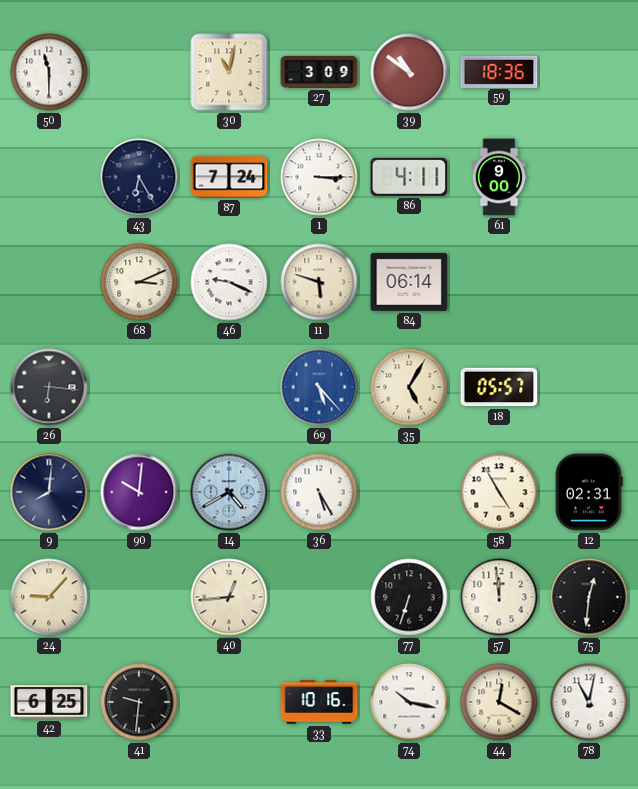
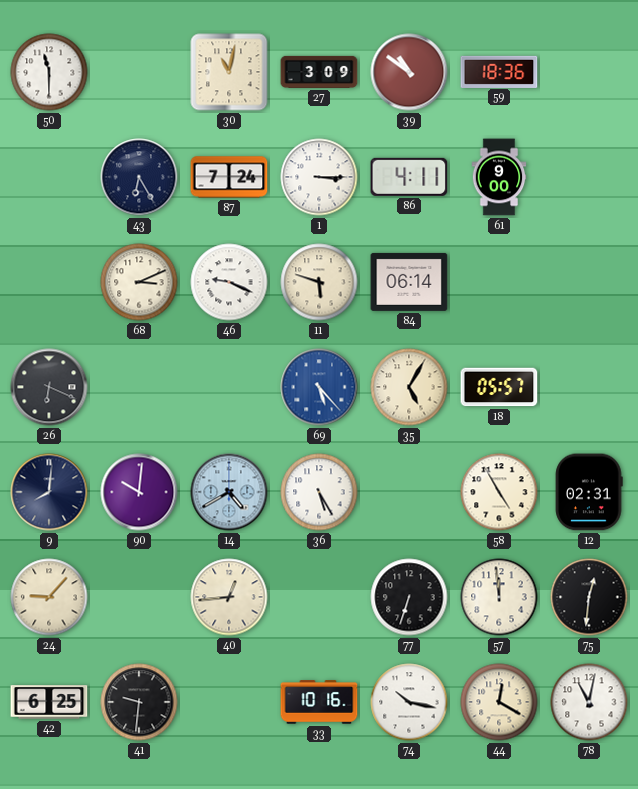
26: 6:16 -> 6:19
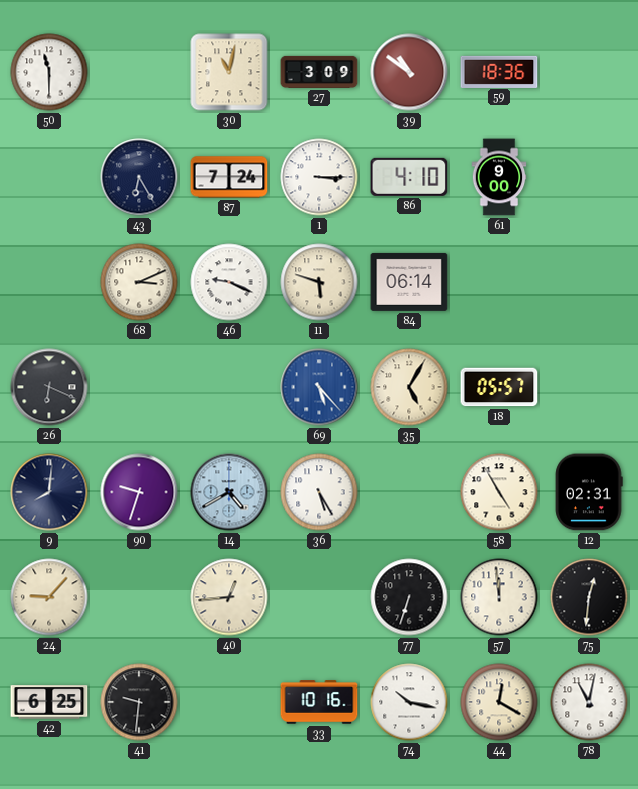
86: 4:11 -> 4:10
90: 10:01 -> 9:33
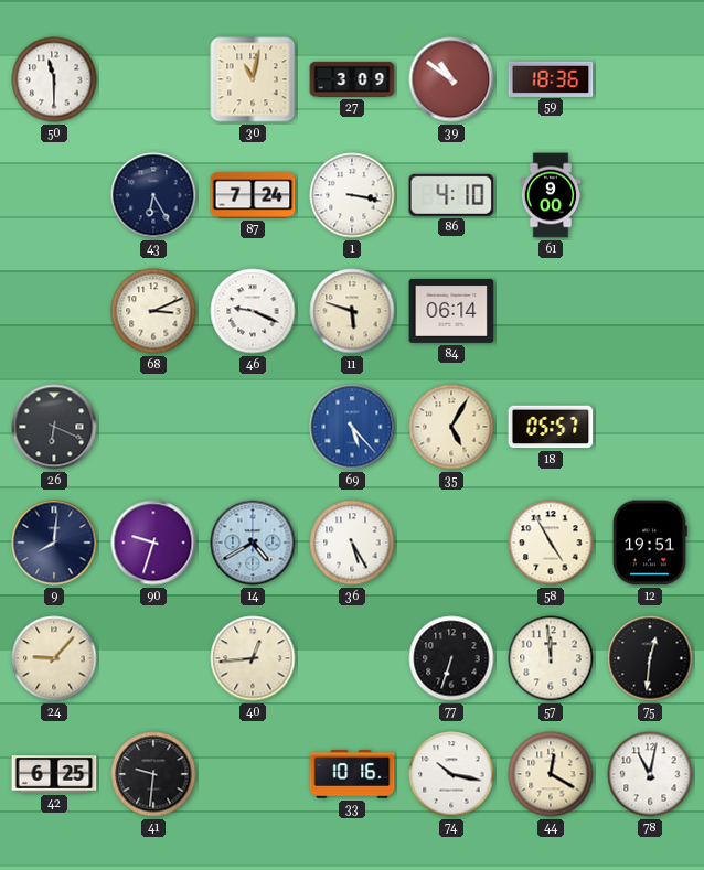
1: 3:15 -> 3:17
12: 02:31 -> 19:51
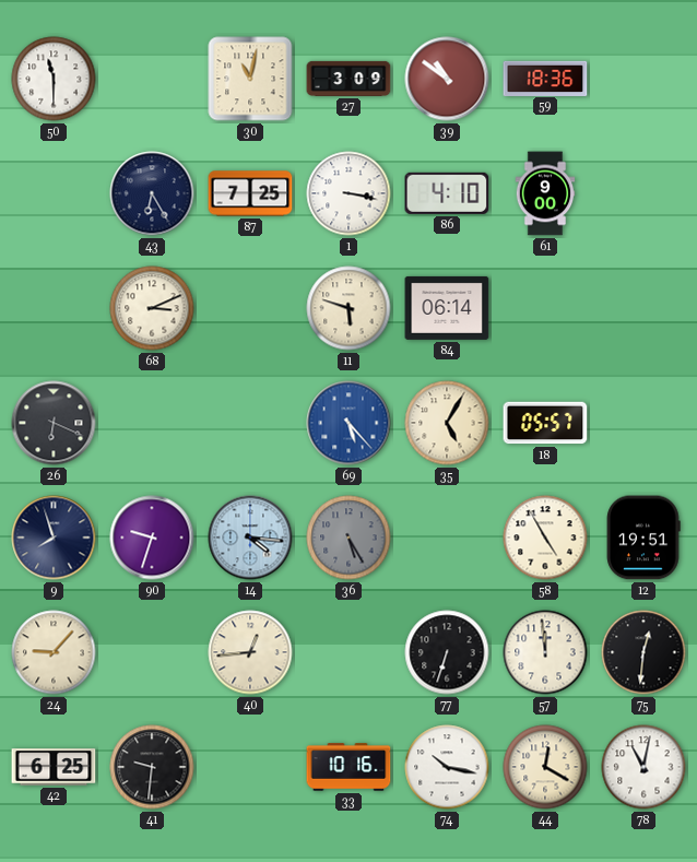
87: 7:24 -> 7:25
46: 9:19 -> none
9: 8:01 -> 7:57
14: 4:40 -> 4:16
36 dial: white -> grey
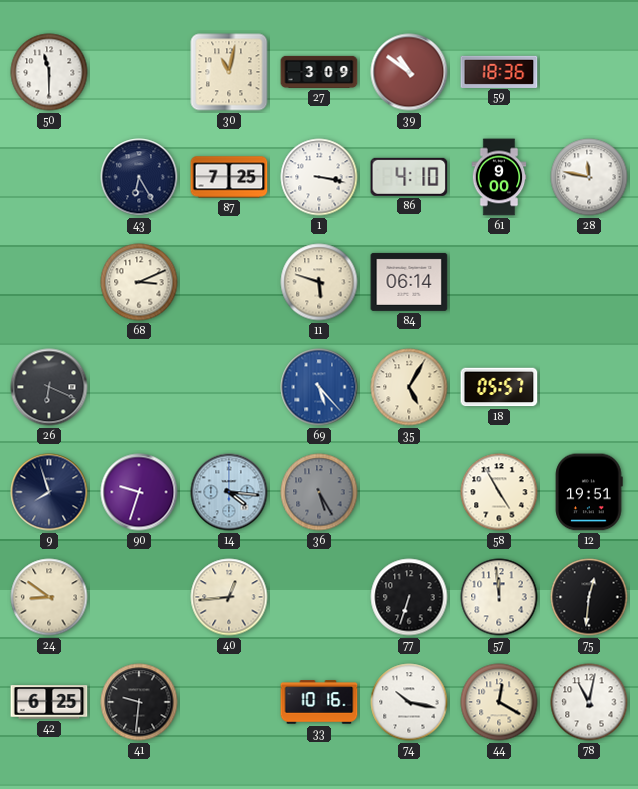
28: none -> 11:47
24: 9:07 -> 8:51
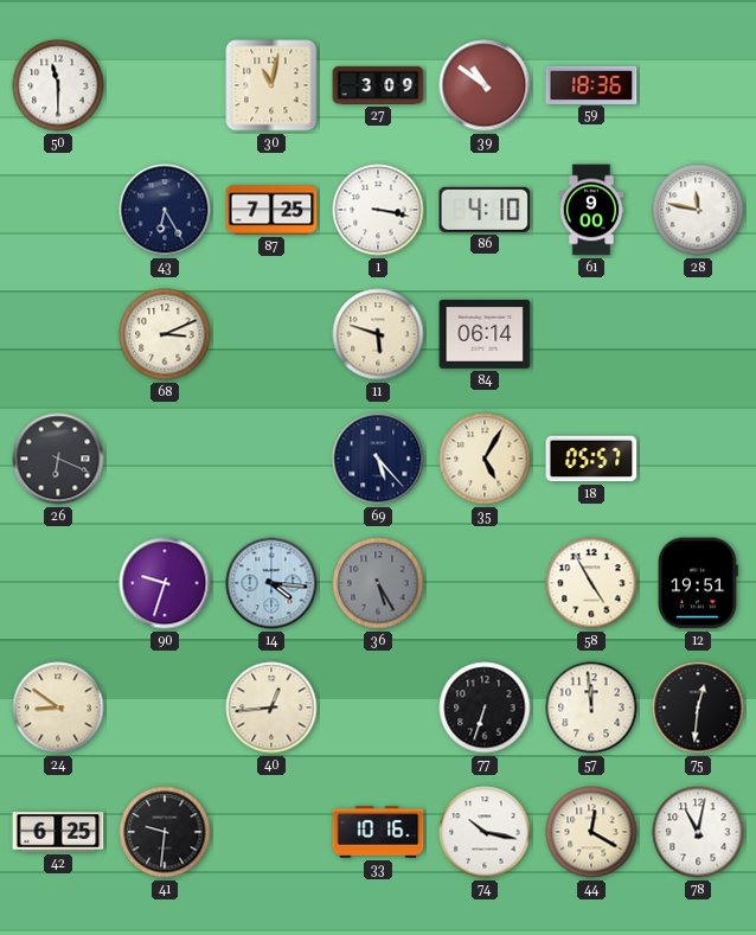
69 dial: blue -> navy
9: 7:57 -> none
